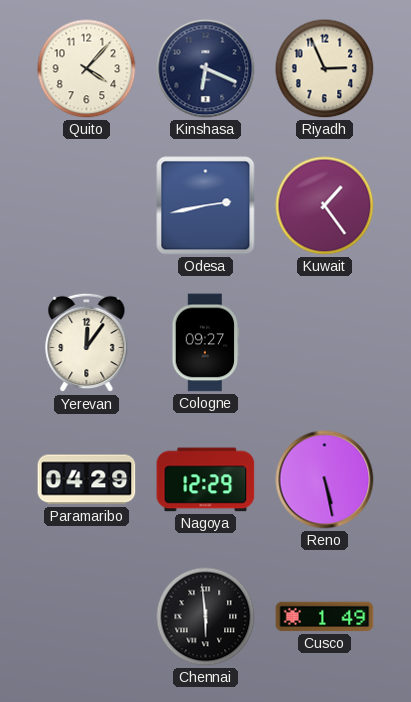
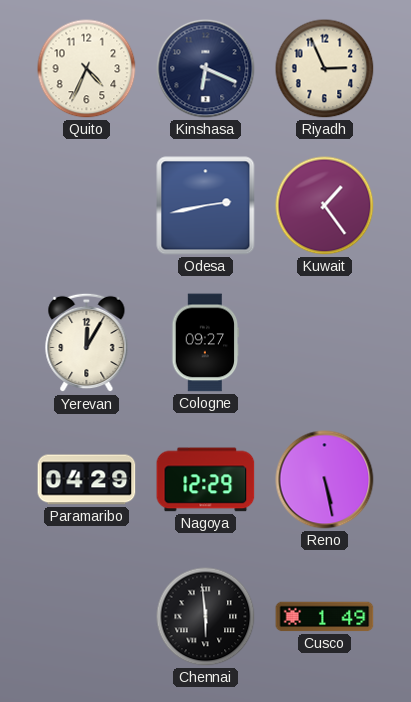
Quito: 4:07 -> 4:34
Yerevan: 12:06 -> 12:05
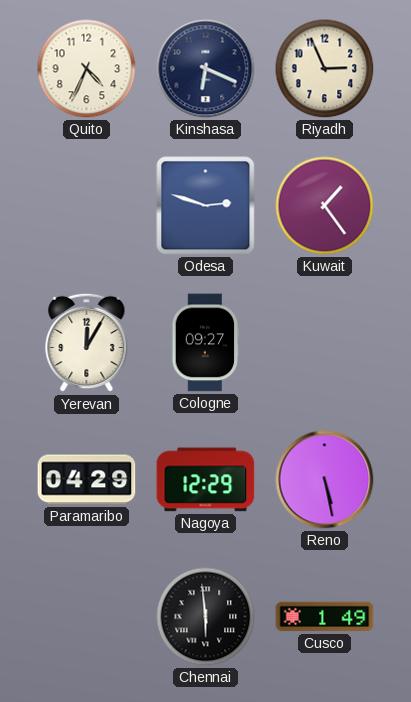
Odesa: 2:43 -> 2:48
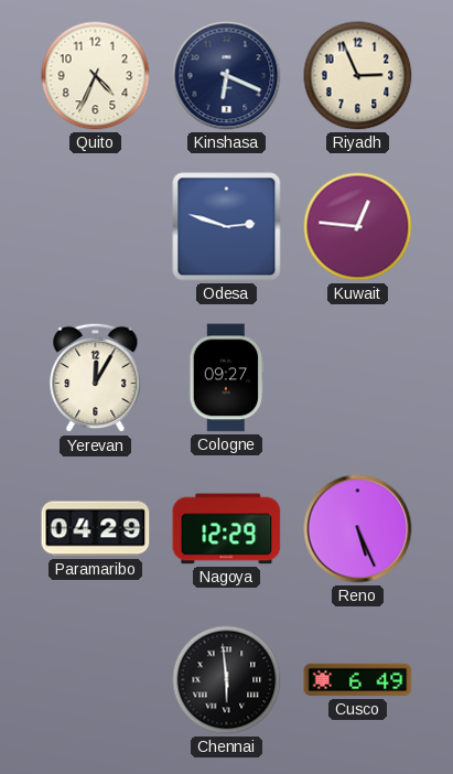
Kuwait: 1:24 -> 12:46
Reno: 5:28 -> 5:26
Cusco: 1:49 -> 6:49
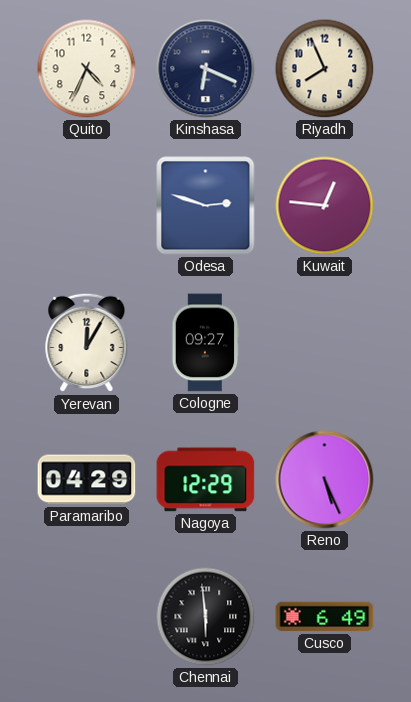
Riyadh: 2:56 -> 7:56
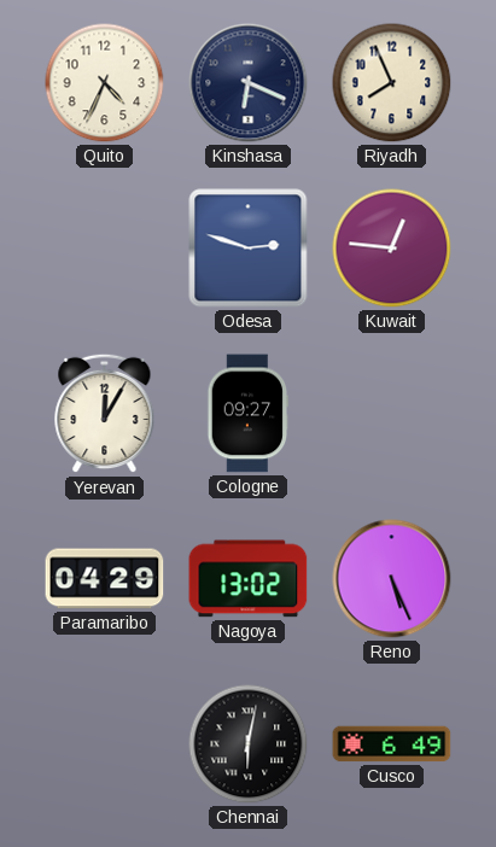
Nagoya: 12:29 -> 13:02
Chennai: 5:59 -> 6:02
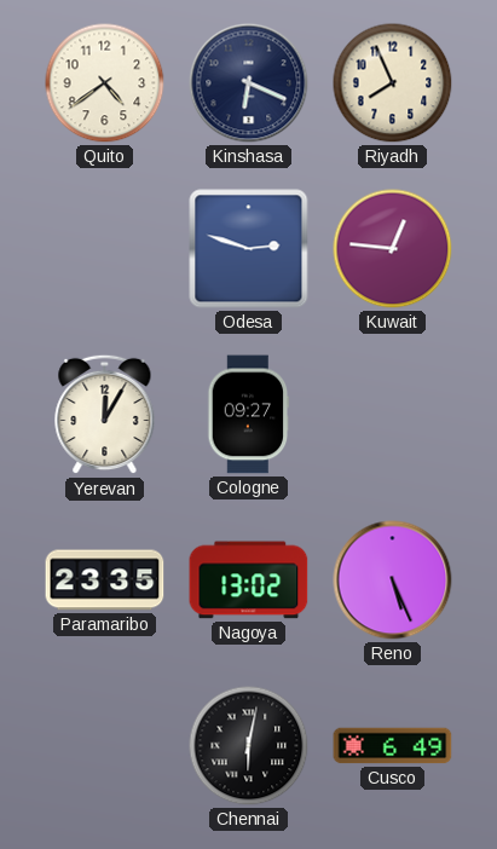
Quito: 4:34 -> 4:39
Paramaribo: 04:29 -> 23:35
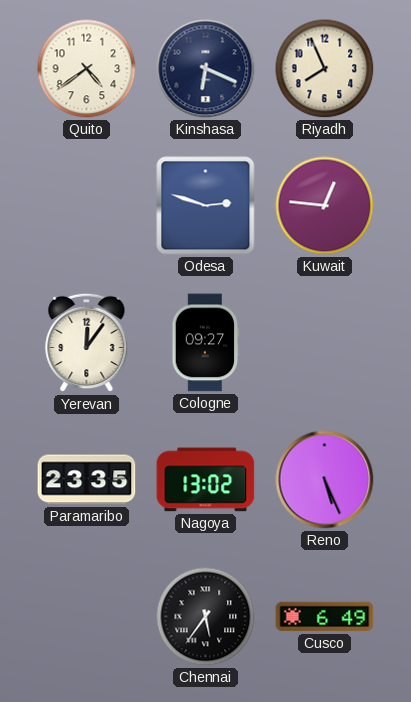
Yerevan: 12:05 -> 12:06
Chennai: 6:02 -> 5:36
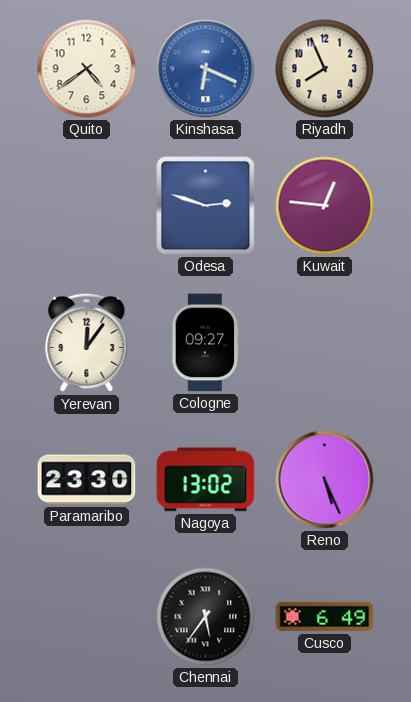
Kinshasa dial: navy -> blue
Paramaribo: 23:35 -> 23:30
